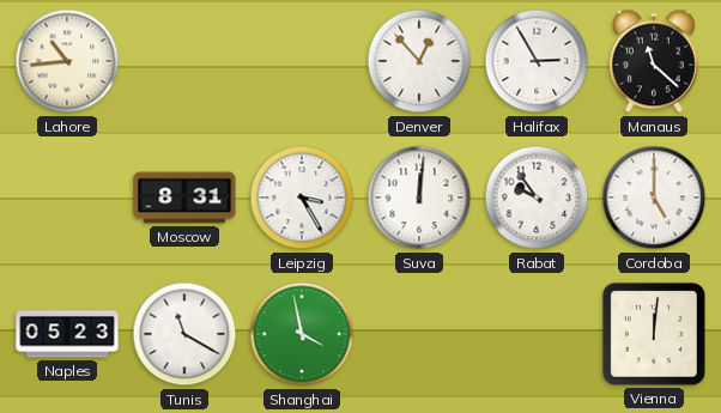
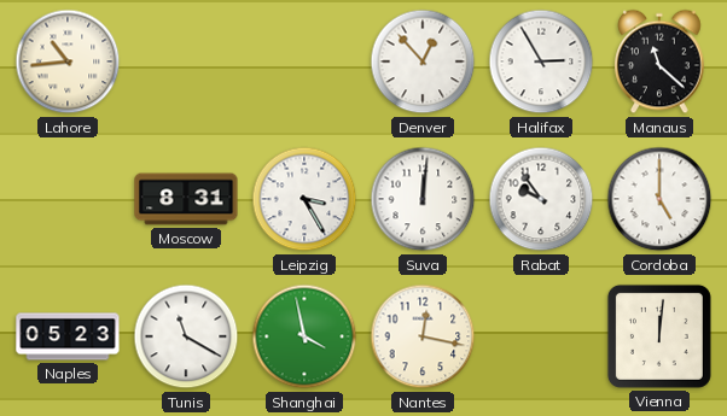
Nantes: none -> 12:17
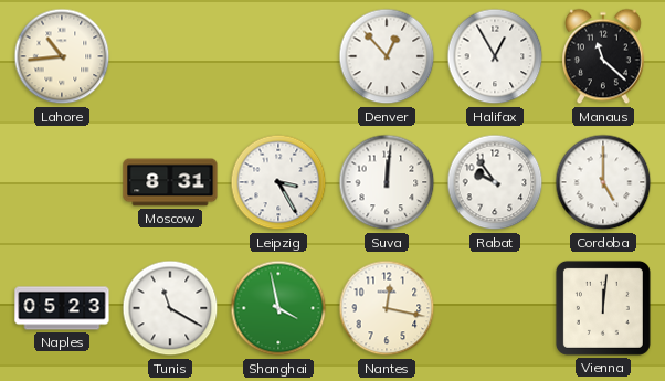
Halifax: 2:55 -> 12:55
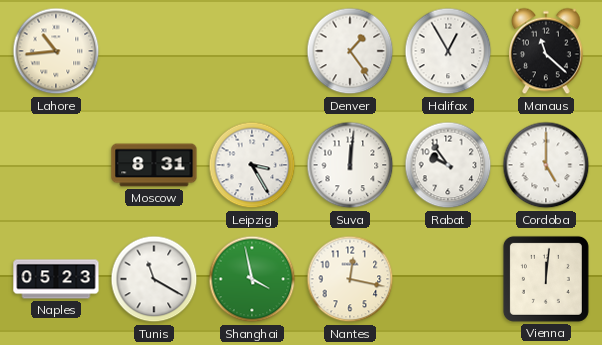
Denver: 12:53 -> 1:24
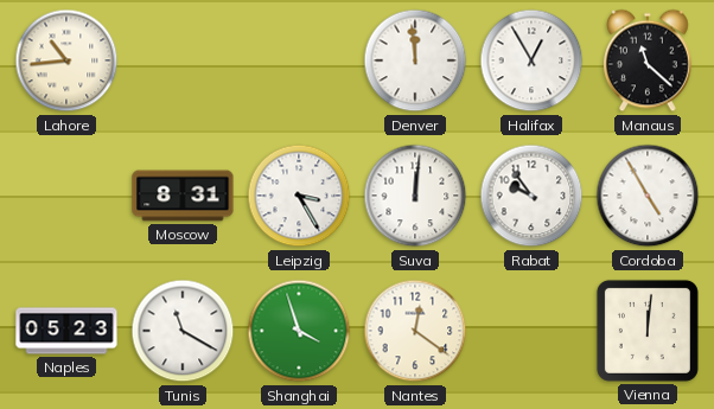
Denver: 1:24 -> 11:59
Cordoba: 5:00 -> 4:55
Shanghai: 3:58 -> 3:57
Nantes: 12:17 -> 12:21
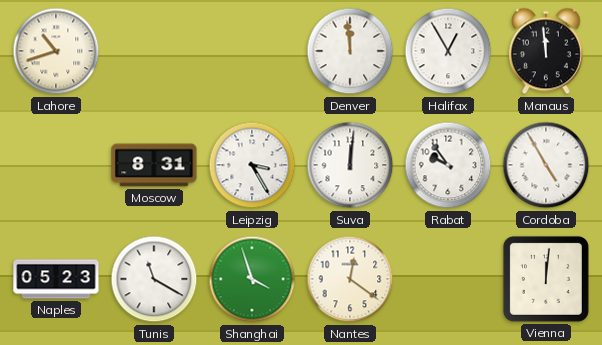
Lahore: 10:44 -> 10:42
Manaus: 11:22 -> 11:59
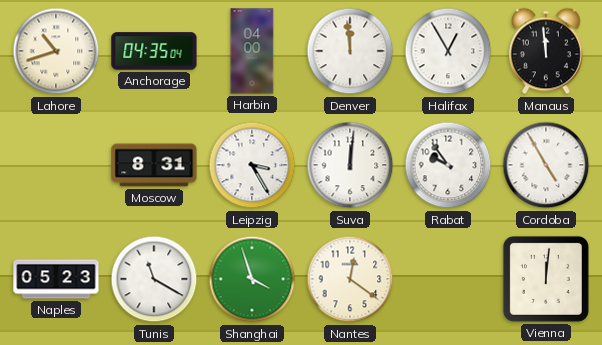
Anchorage: none -> 04:35
Harbin: none -> 04:00
